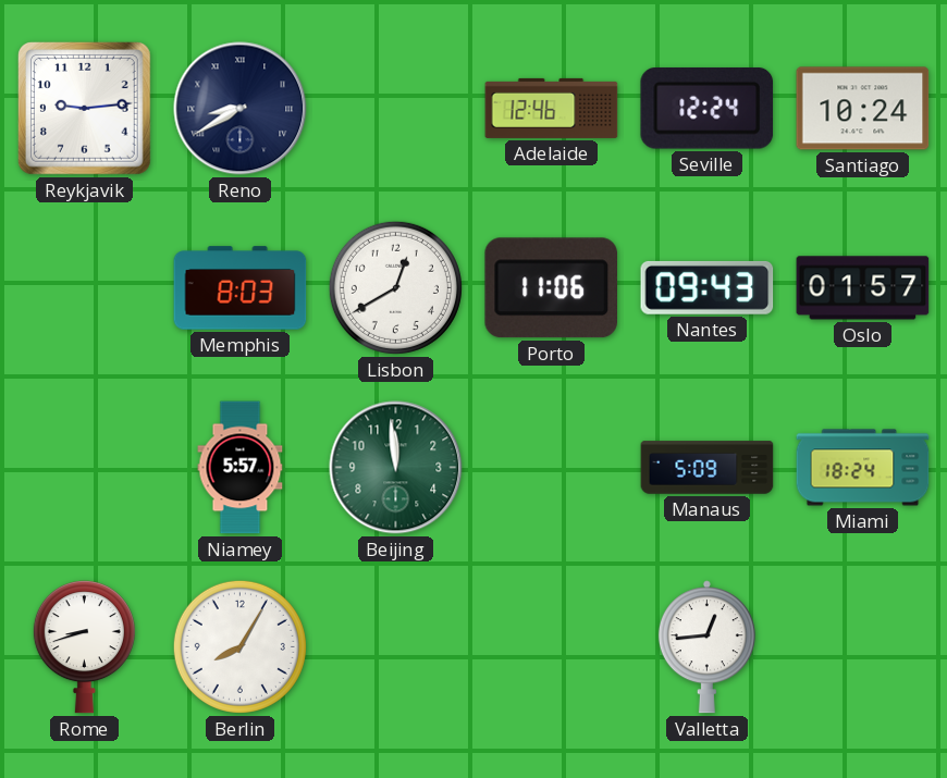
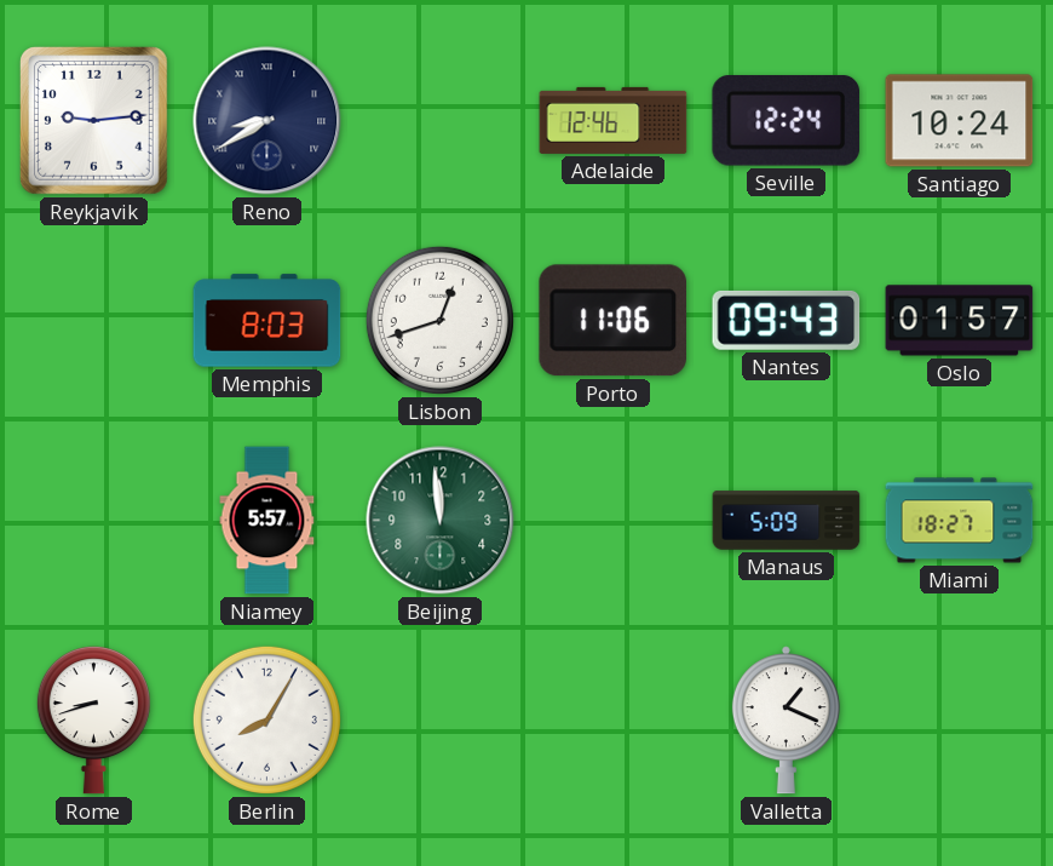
Lisbon: 12:40 -> 12:42
Miami: 18:24 -> 18:27
Valletta: 12:44 -> 1:19
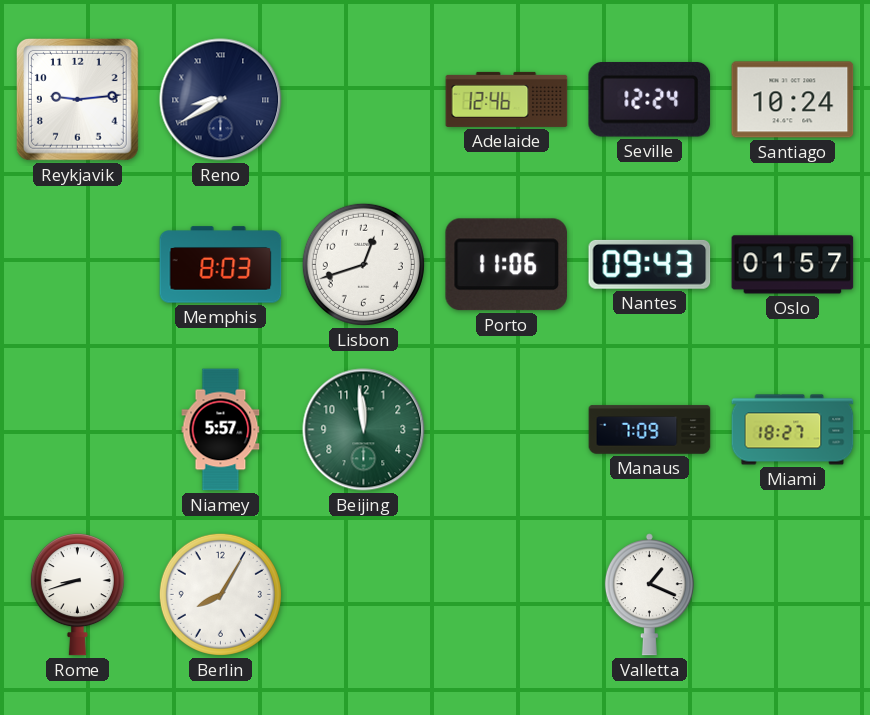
Manaus: 5:09 -> 7:09
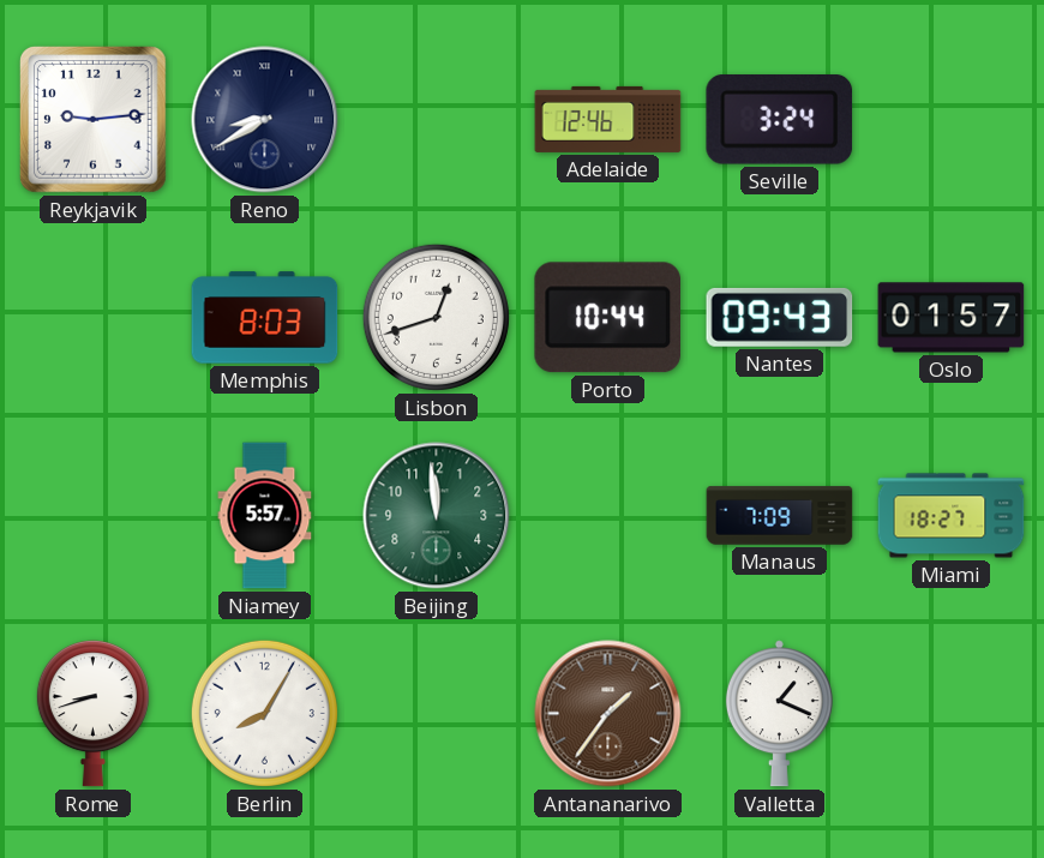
Seville: 12:24 -> 3:24
Santiago: 10:24 -> none
Porto: 11:06 -> 10:44
Antananarivo: none -> 1:36
